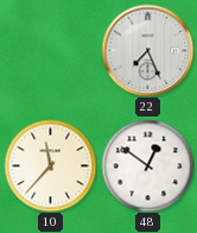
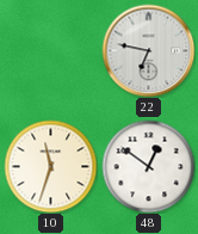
22: 7:26 -> 6:47
10: 11:37 -> 11:33
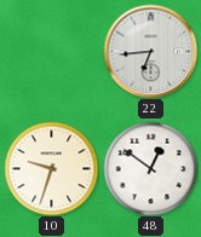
22: 6:47 -> 6:44
10: 11:33 -> 9:33
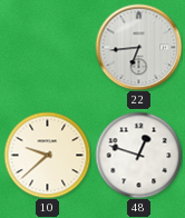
10: 9:33 -> 9:38
48: 12:51 -> 12:48
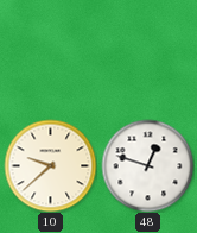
22: 6:44 -> none
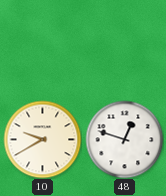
10: 9:38 -> 9:40
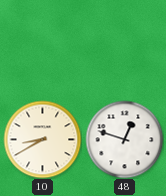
10: 9:40 -> 8:40
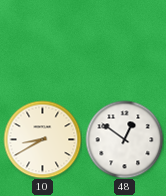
48: 12:48 -> 12:51
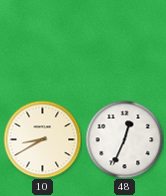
48: 12:51 -> 12:34
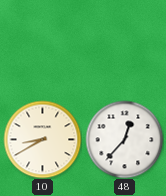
48: 12:34 -> 12:37
